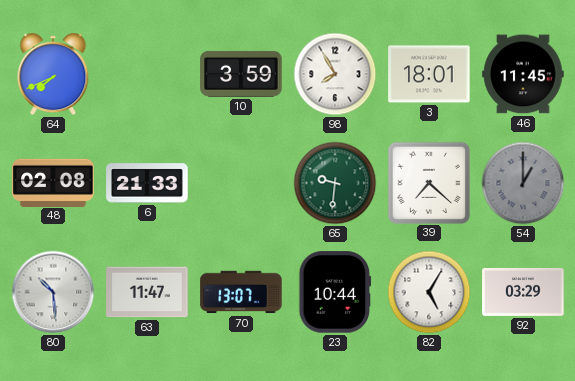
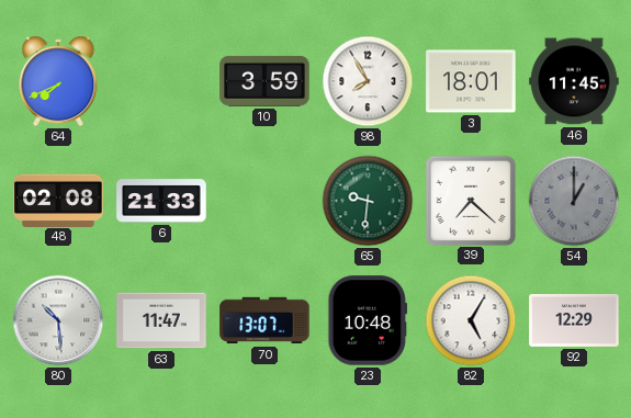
23: 10:44 -> 10:48
92: 03:29 -> 12:29
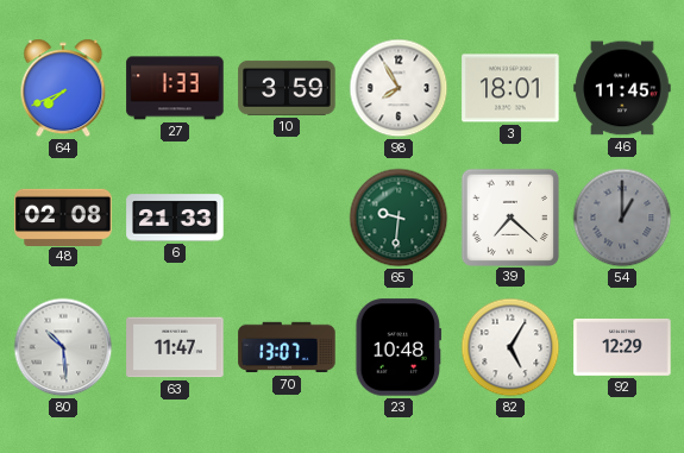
27: none -> 1:33
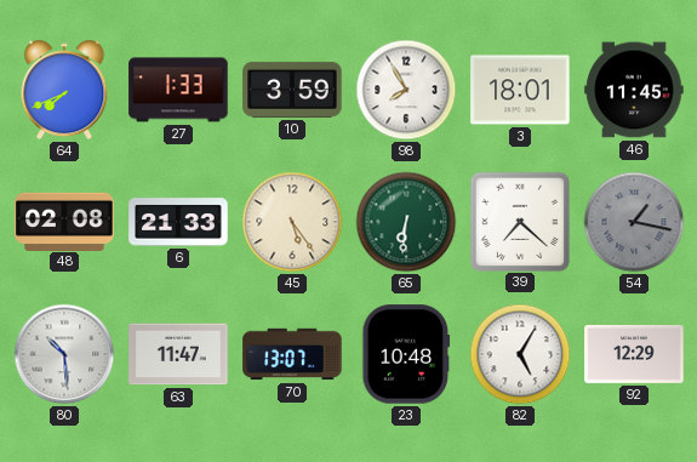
45: none -> 5:24
65: 9:31 -> 6:31
54: 1:00 -> 1:17
